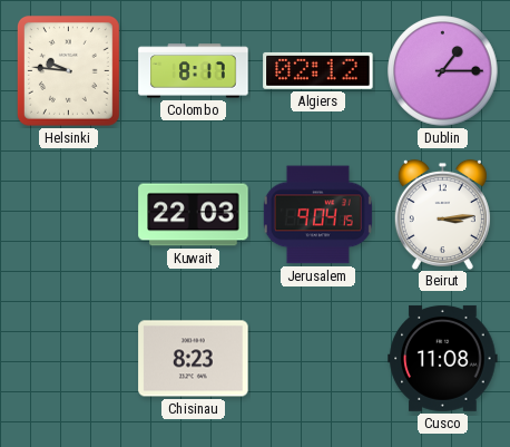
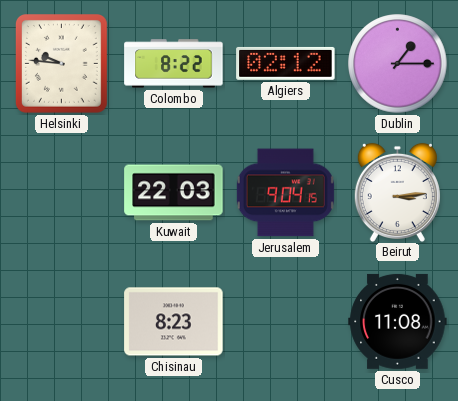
Colombo: 8:17 -> 8:22
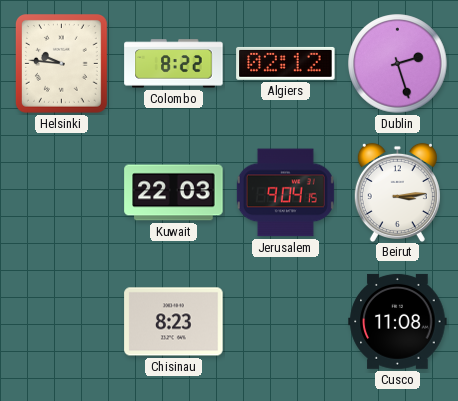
Dublin: 1:15 -> 2:27
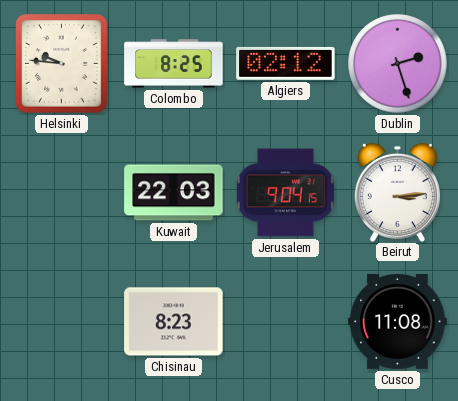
Colombo: 8:22 -> 8:25
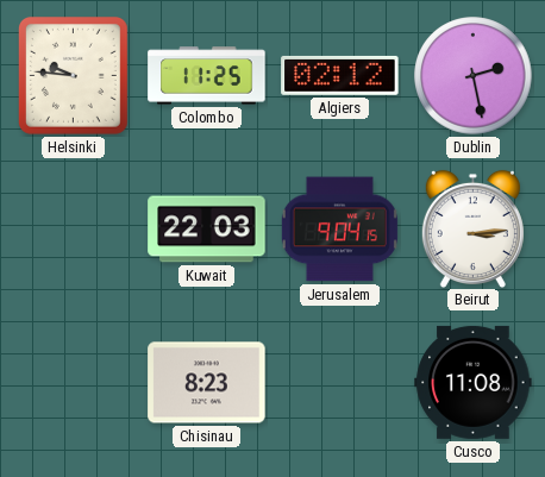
Colombo: 8:25 -> 11:25
Dublin: 2:27 -> 2:28
